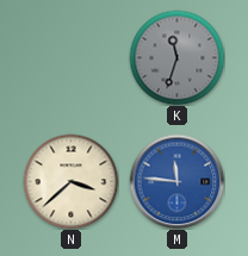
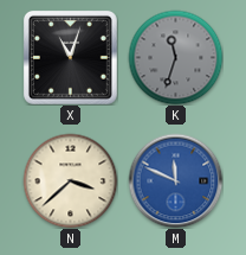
X: none -> 11:03
M: 11:46 -> 11:49
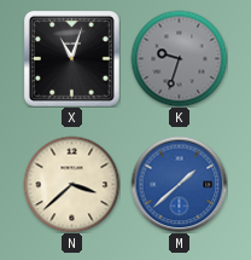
K: 11:33 -> 9:33
M: 11:49 -> 1:38
